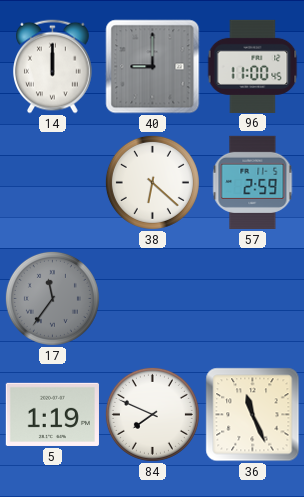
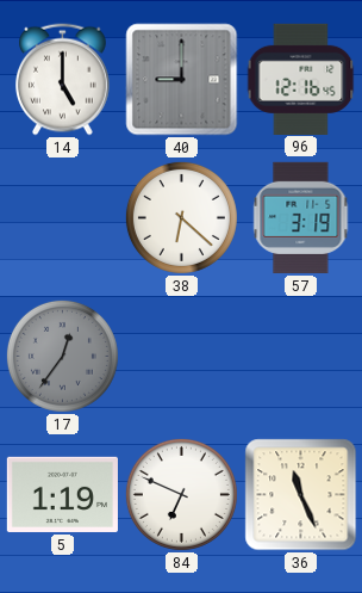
14: 12:00 -> 5:00
96: 11:00 -> 12:16
57: 2:59 -> 3:19
17: 11:36 -> 12:36
84: 7:49 -> 6:49
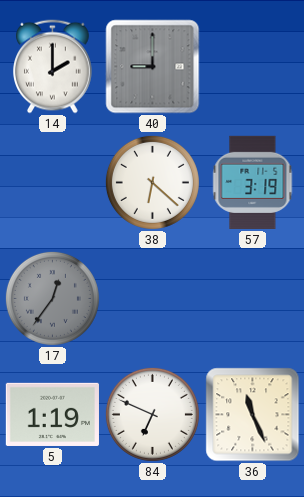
14: 5:00 -> 2:00
96: 12:16 -> none
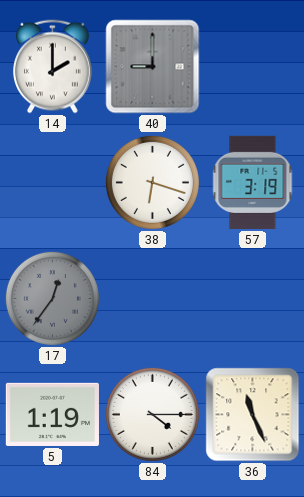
38: 6:22 -> 6:18
84: 6:49 -> 4:15
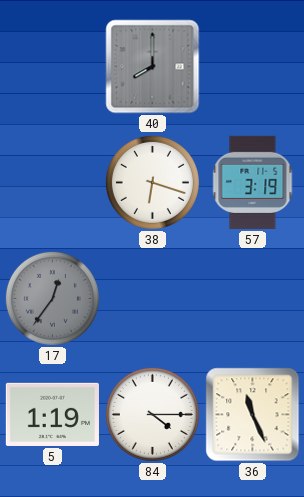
14: 2:00 -> none
40: 9:00 -> 8:00
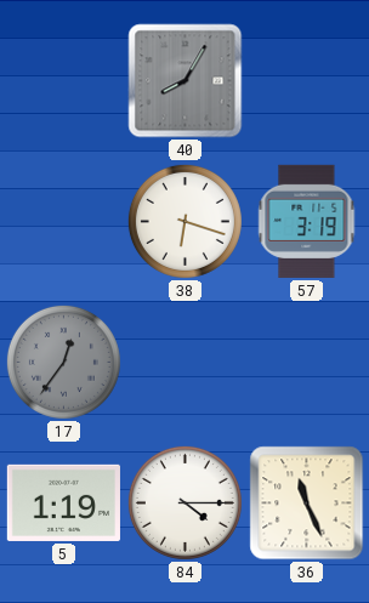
40: 8:00 -> 8:05
